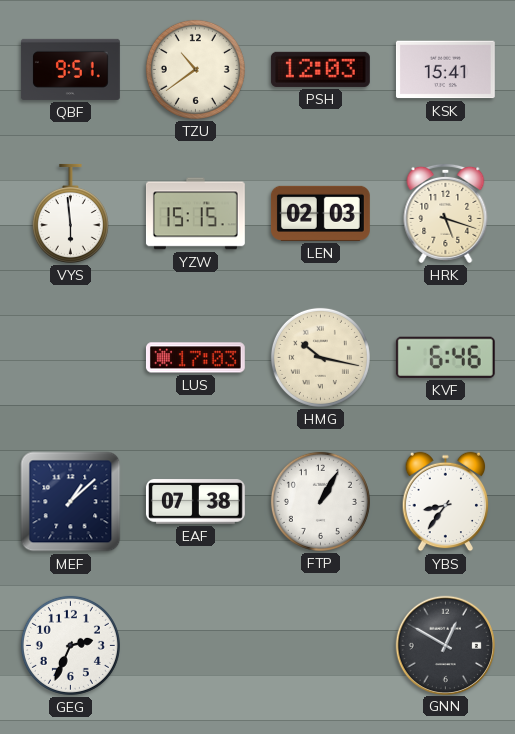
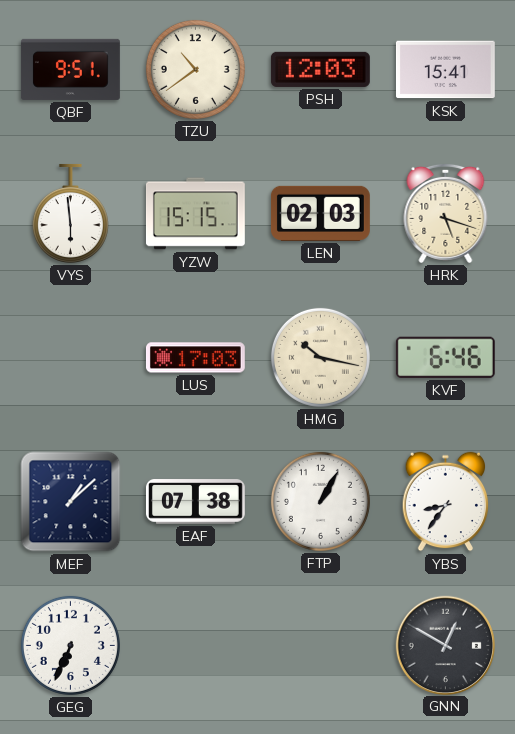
GEG: 2:34 -> 6:34
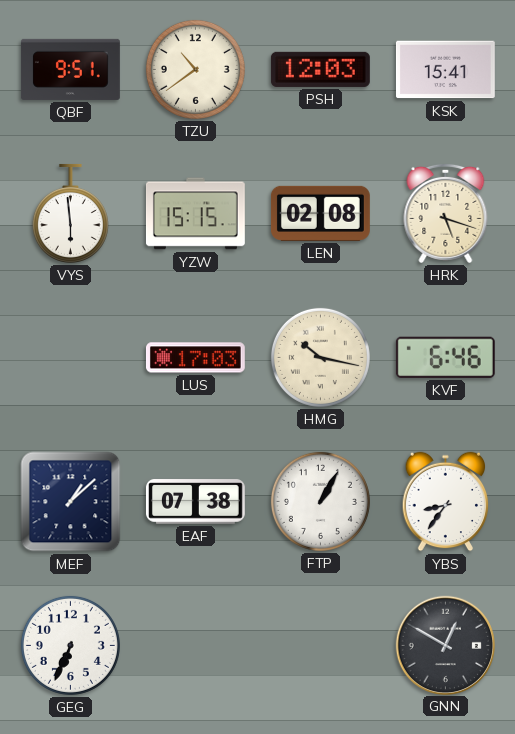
LEN: 02:03 -> 02:08
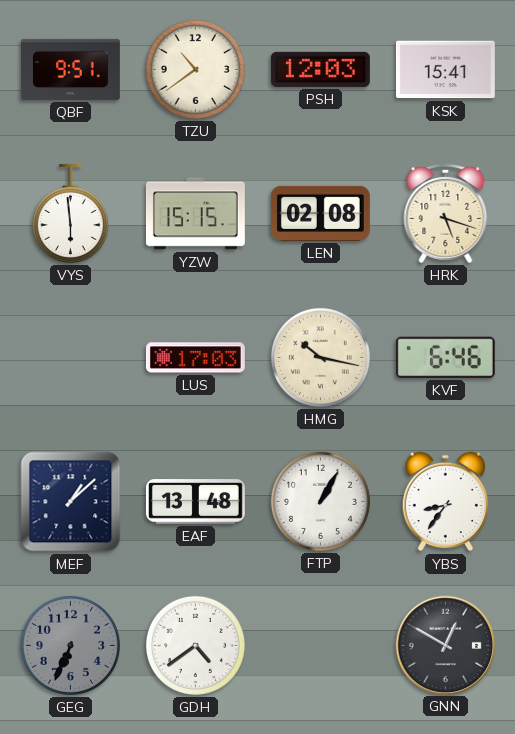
EAF: 07:38 -> 13:48
GEG dial: white -> grey
GDH: none -> 4:39
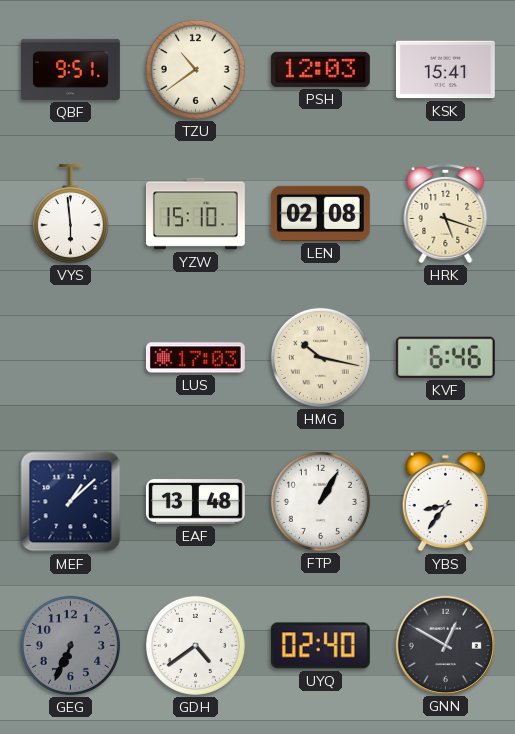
YZW: 15:15 -> 15:10
UYQ: none -> 02:40
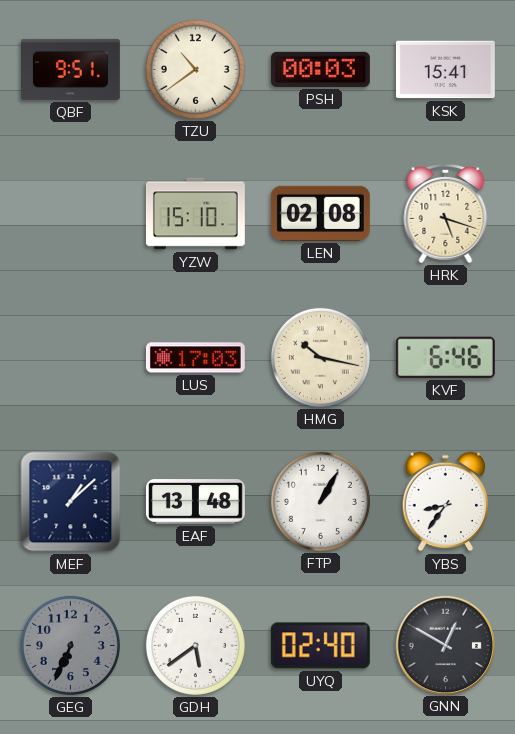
PSH: 12:03 -> 00:03
VYS: 5:59 -> none
GDH: 4:39 -> 5:39
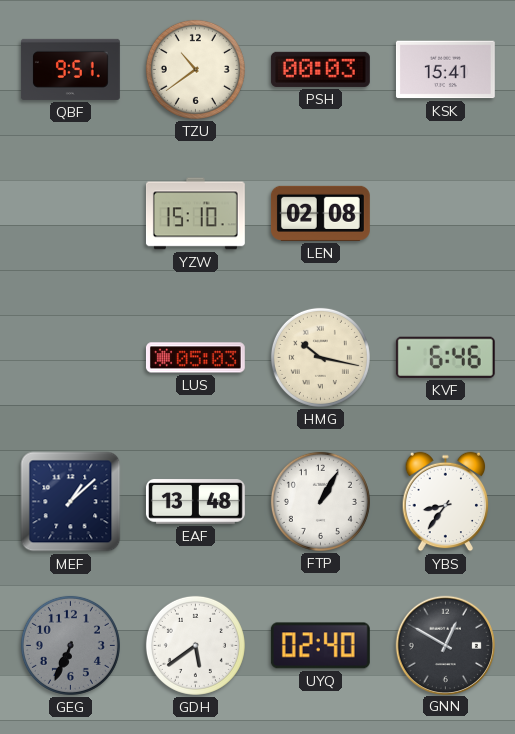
HRK: 5:18 -> none
LUS: 17:03 -> 05:03
